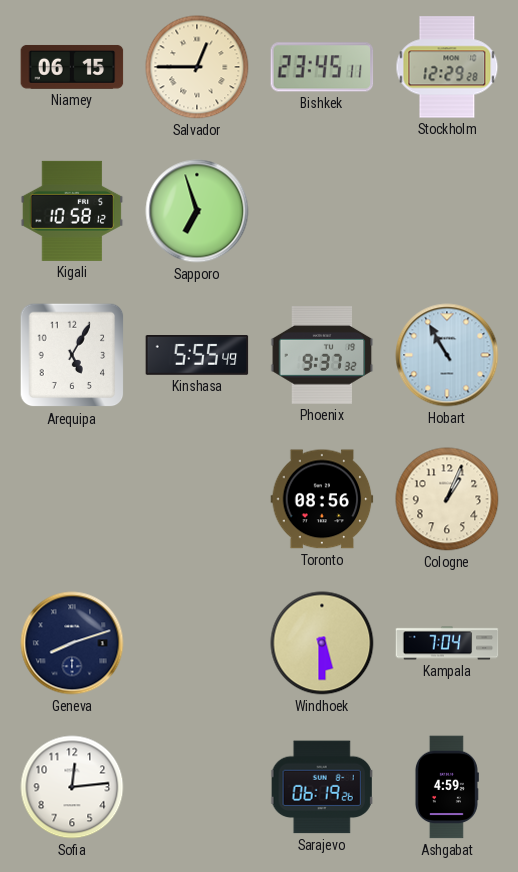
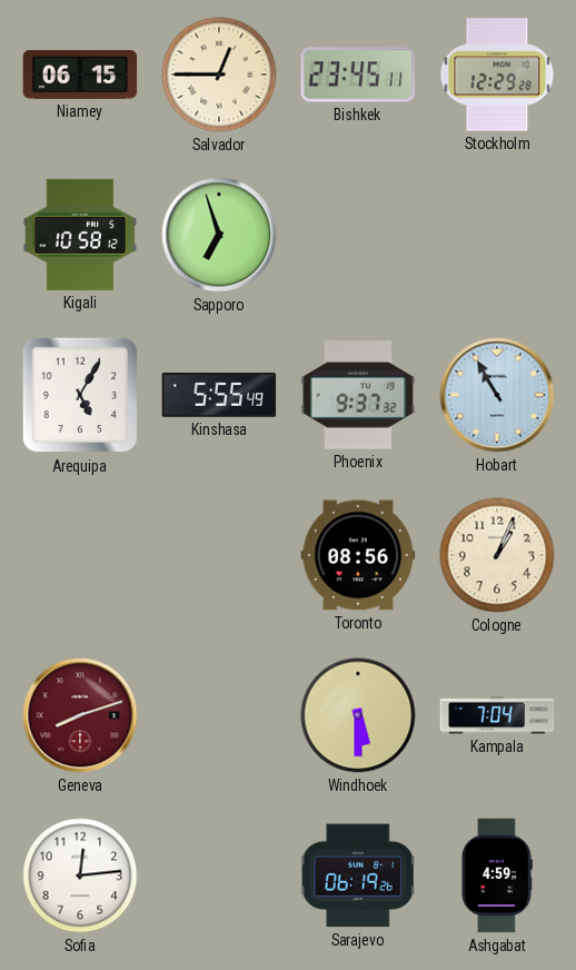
Geneva dial: navy -> burgundy
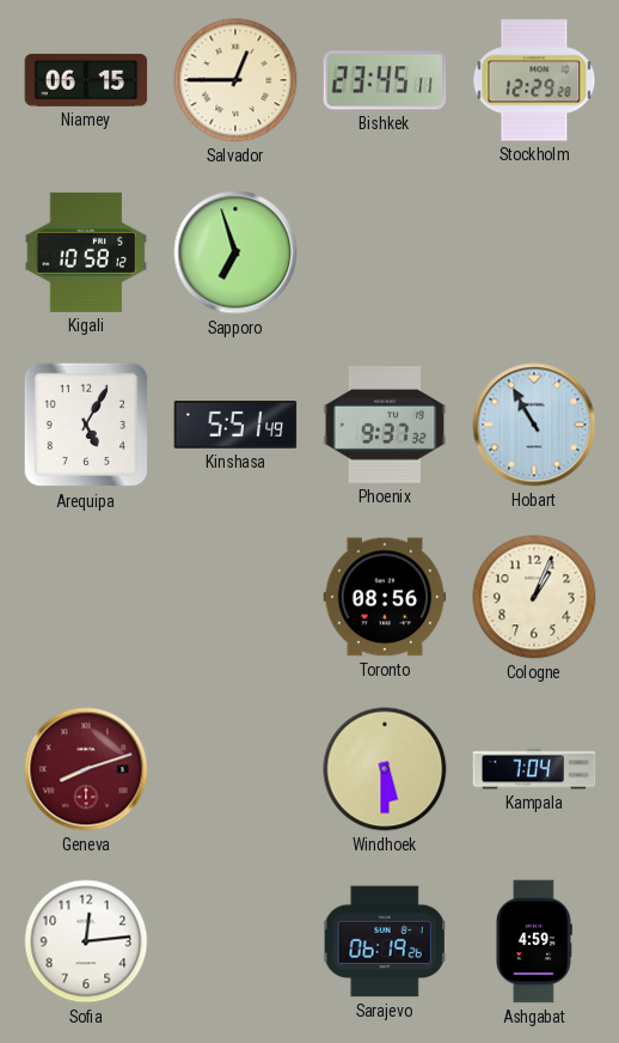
Kinshasa: 5:55 -> 5:51
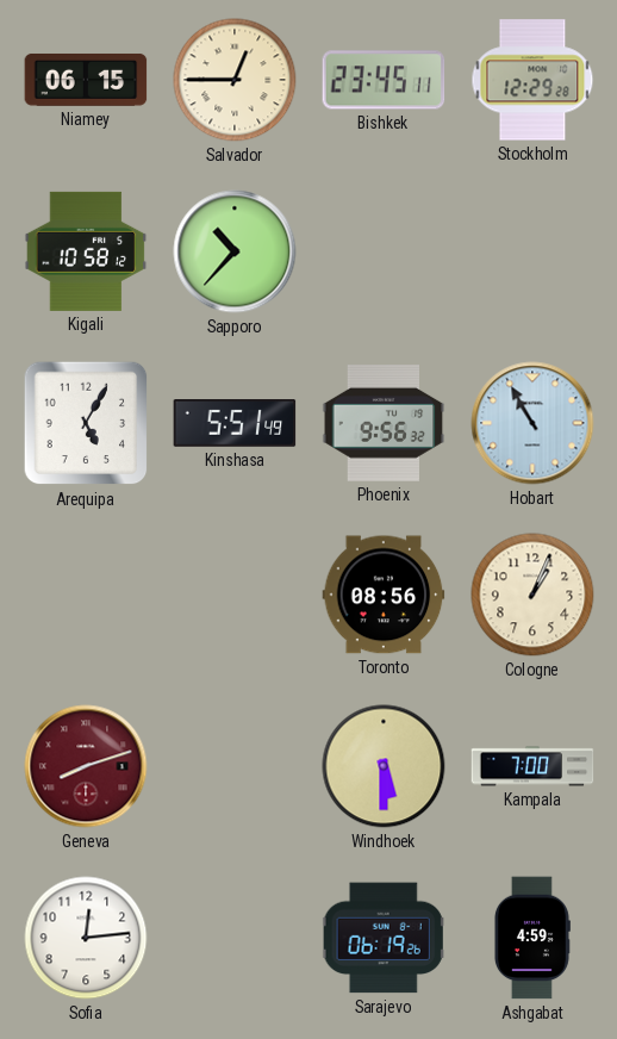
Sapporo: 6:57 -> 10:37
Phoenix: 9:37 -> 9:56
Kampala: 7:04 -> 7:00
